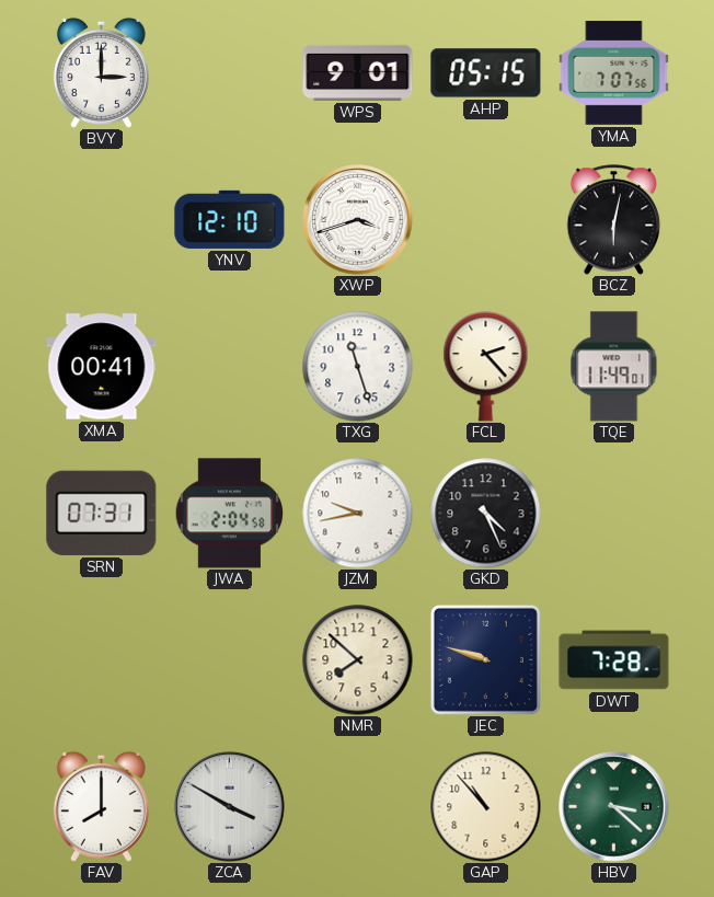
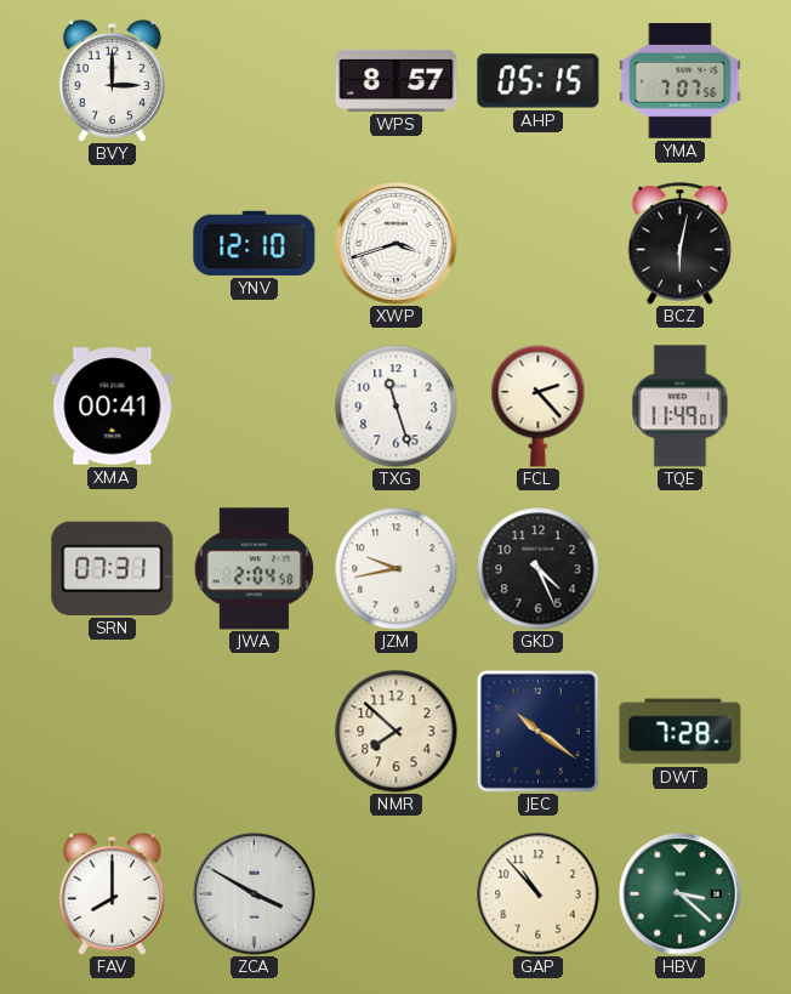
WPS: 9:01 -> 8:57
JEC: 9:48 -> 10:21
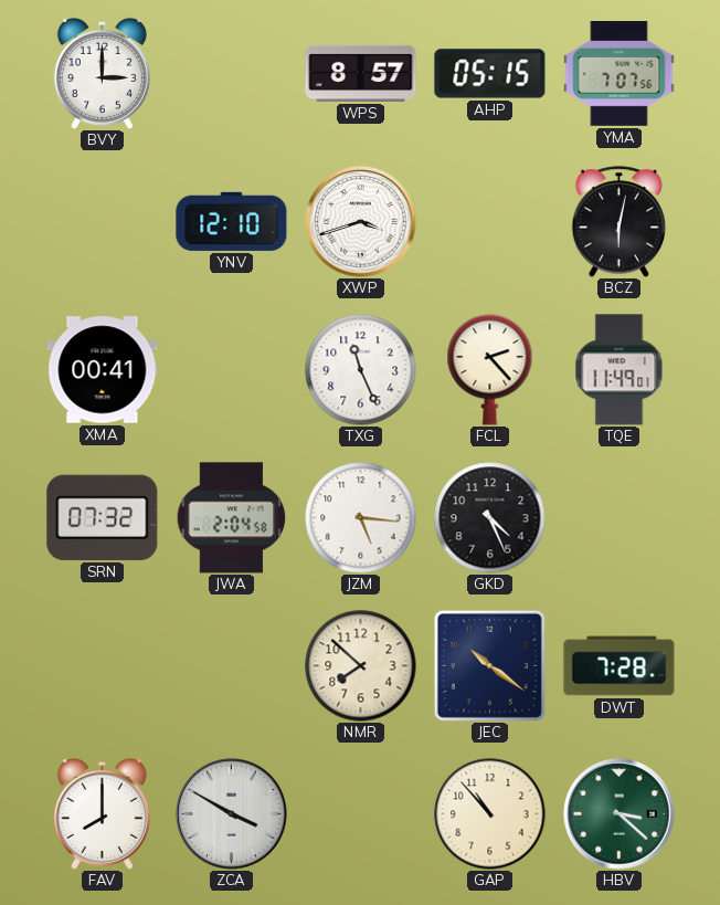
TXG: 11:27 -> 11:26
SRN: 07:31 -> 07:32
JZM: 9:43 -> 5:16
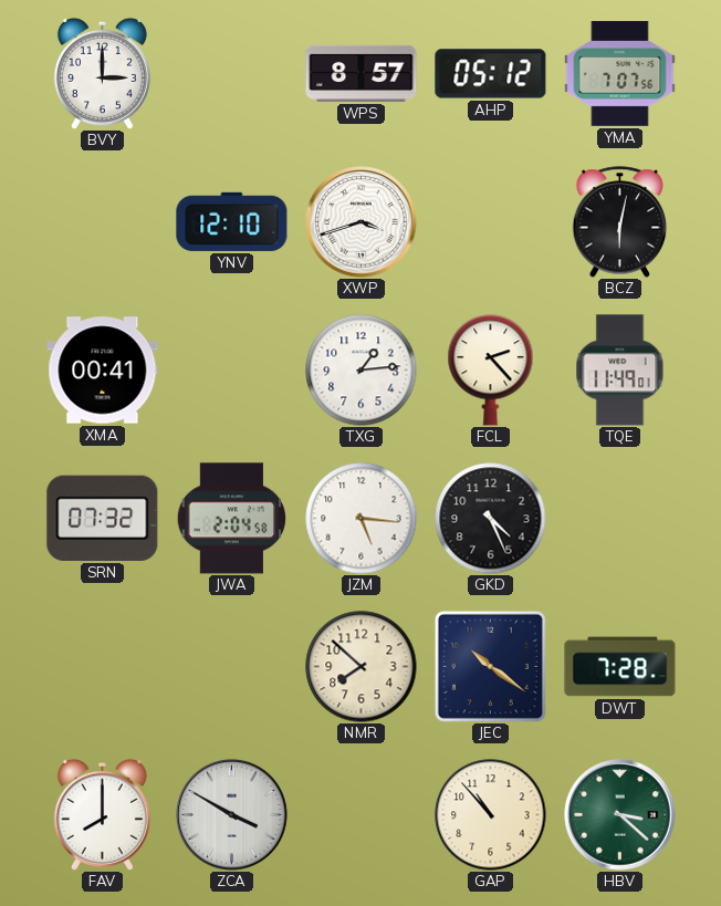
AHP: 05:15 -> 05:12
TXG: 11:26 -> 1:14
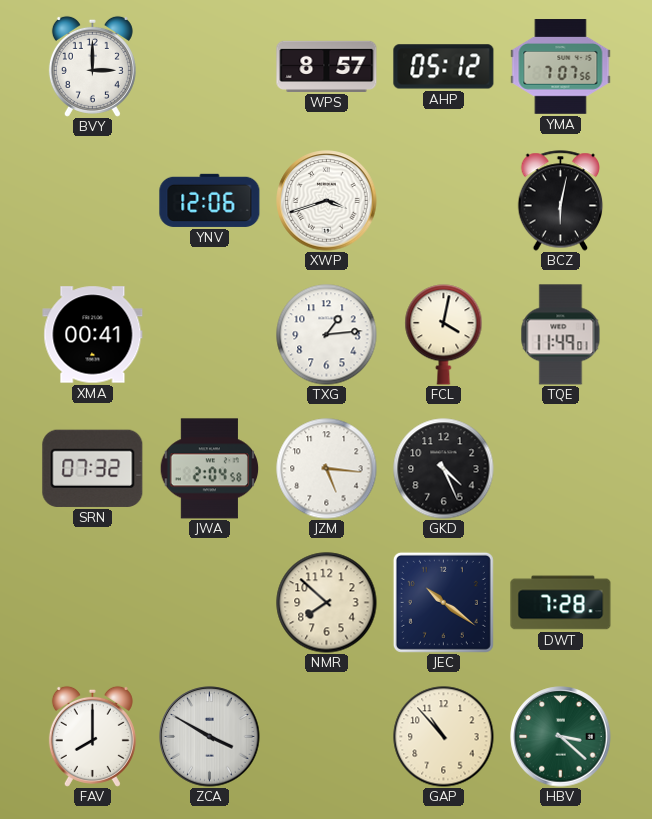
YNV: 12:10 -> 12:06
FCL: 2:23 -> 4:02
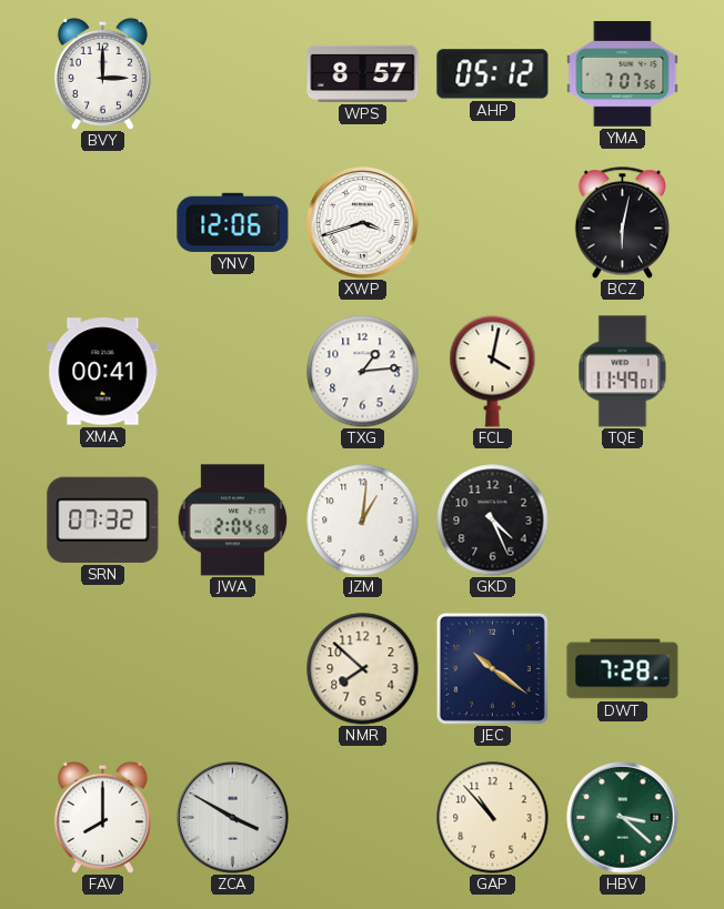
JZM: 5:16 -> 1:01
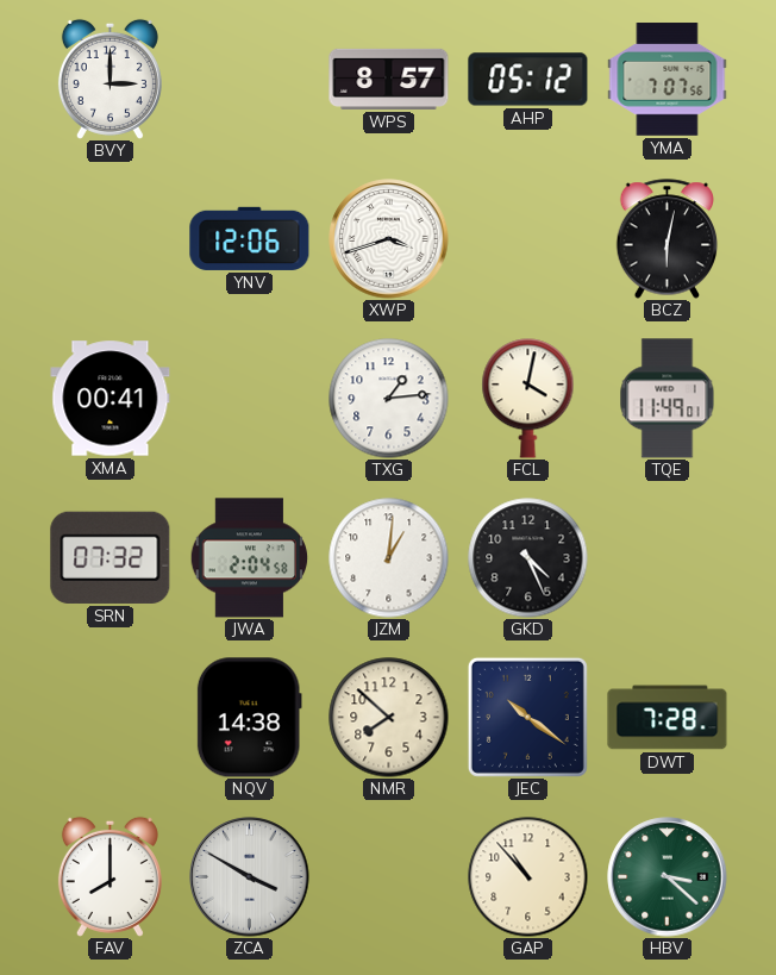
NQV: none -> 14:38
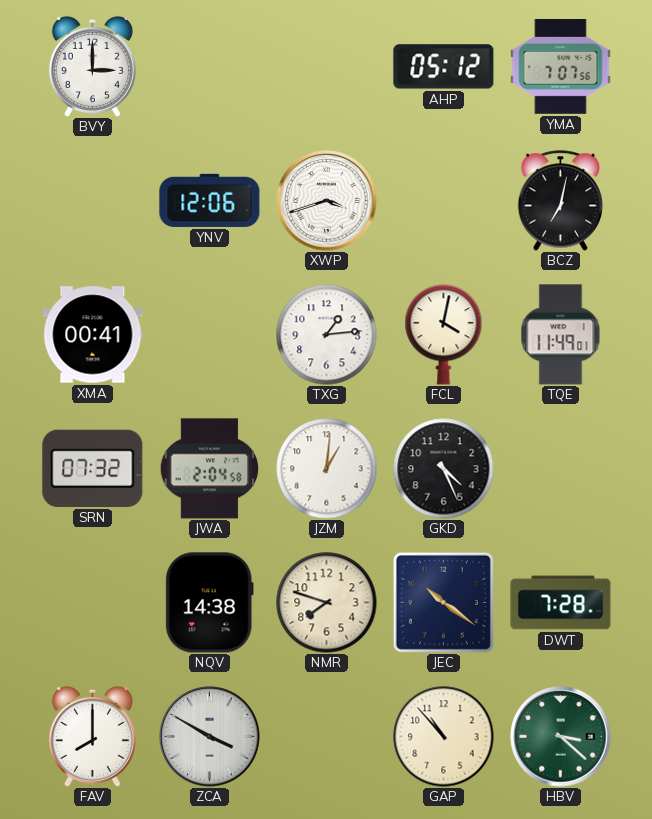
WPS: 8:57 -> none
BCZ: 6:02 -> 7:02
NMR: 7:52 -> 7:48
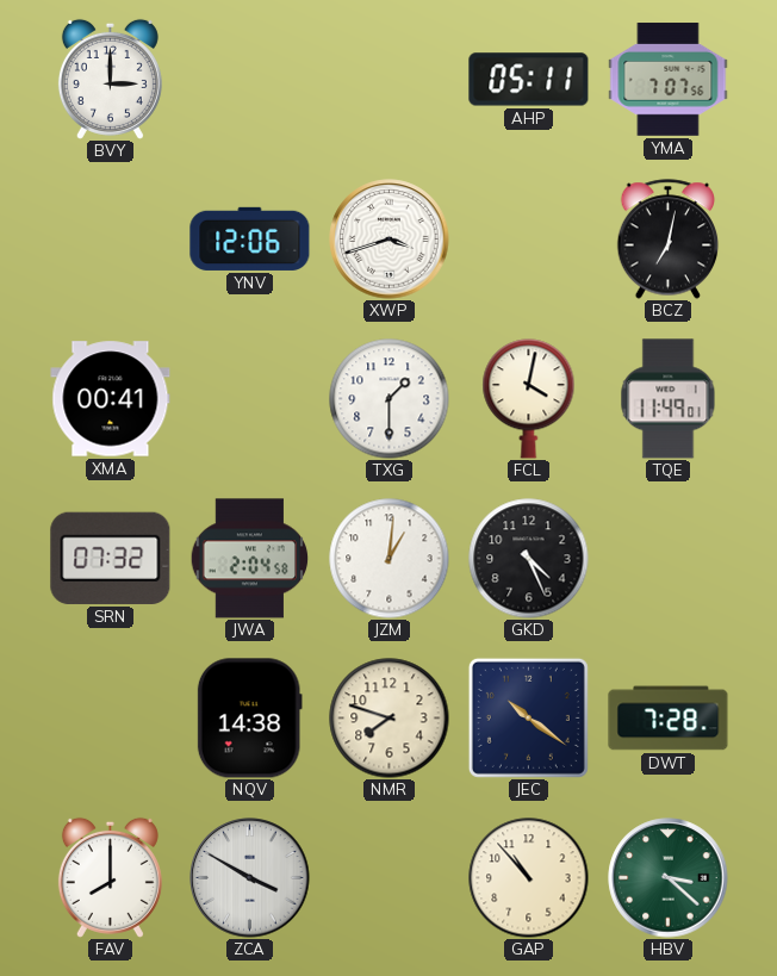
AHP: 05:12 -> 05:11
TXG: 1:14 -> 1:30
